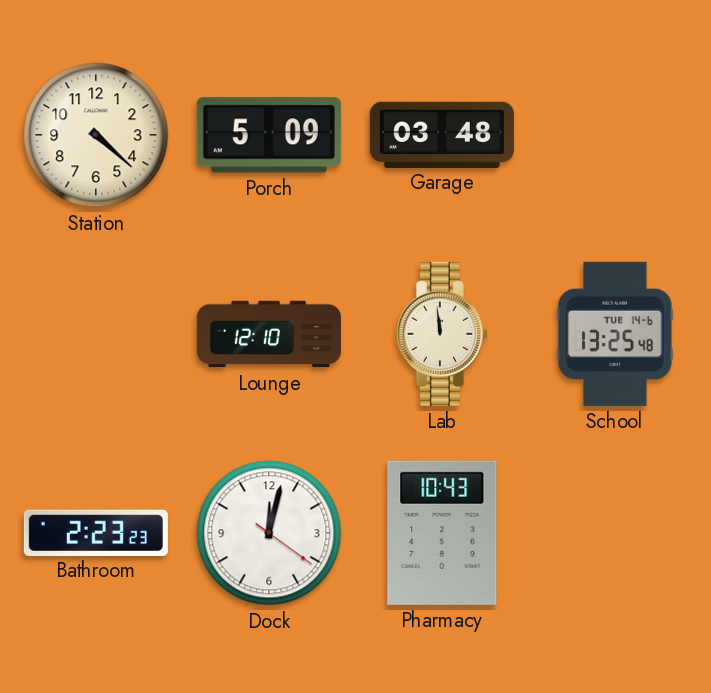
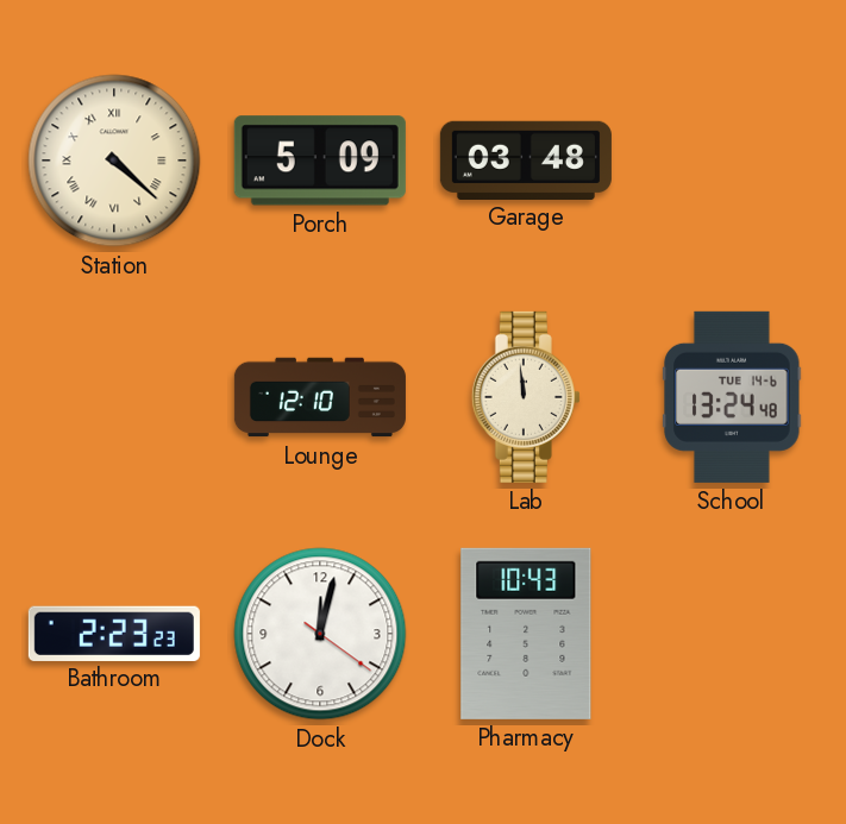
Station numerals: Arabic -> Roman
School: 13:25 -> 13:24
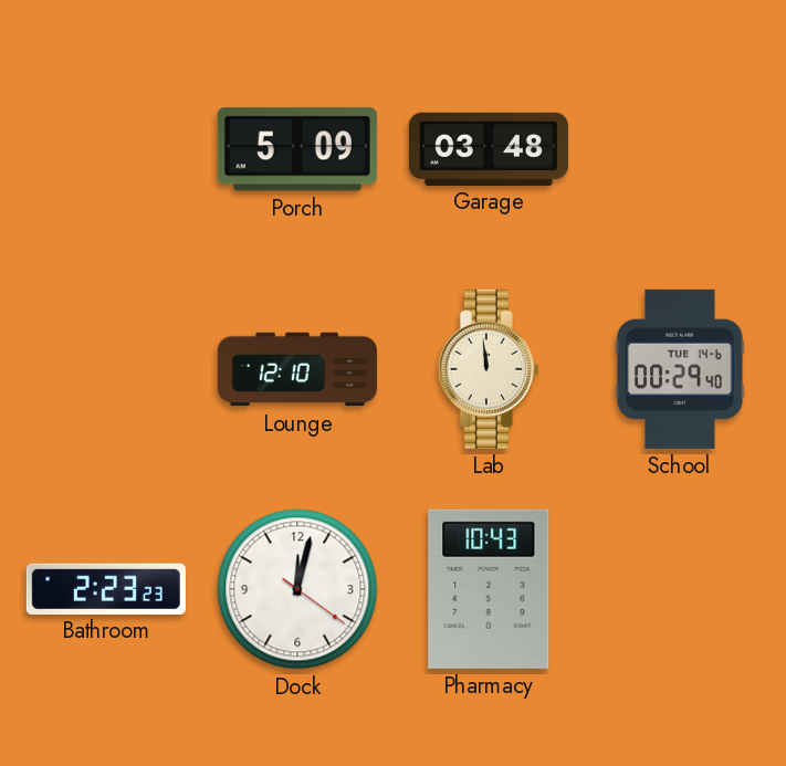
Station: 4:22 -> none
School: 13:24 -> 00:29
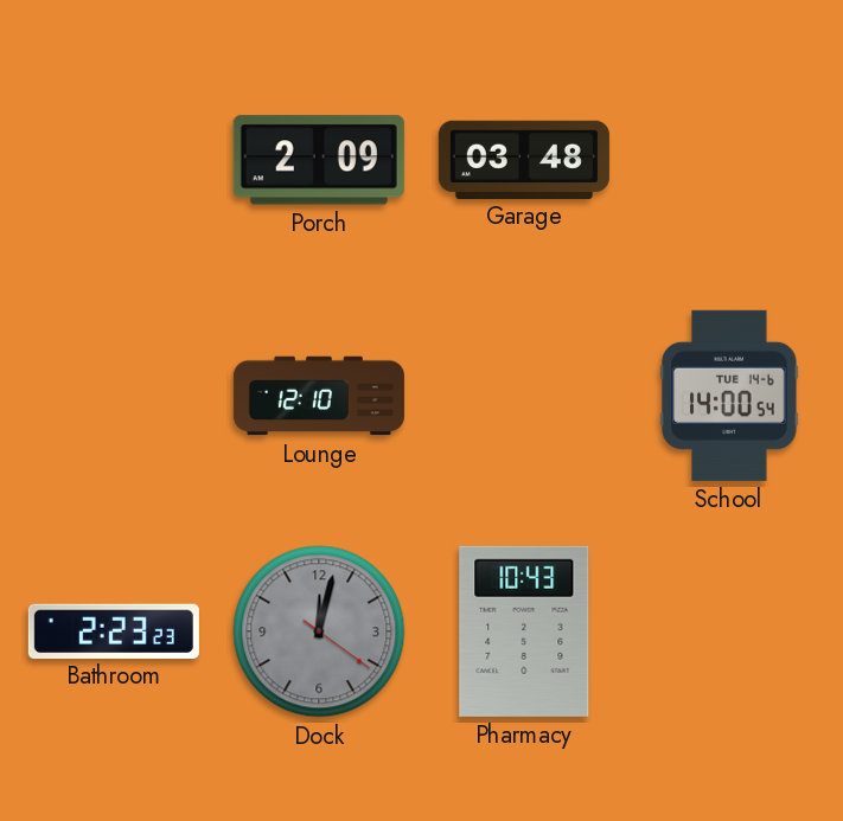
Porch: 5:09 -> 2:09
Lab: 11:59 -> none
School: 00:29 -> 14:00
Dock dial: white -> grey
